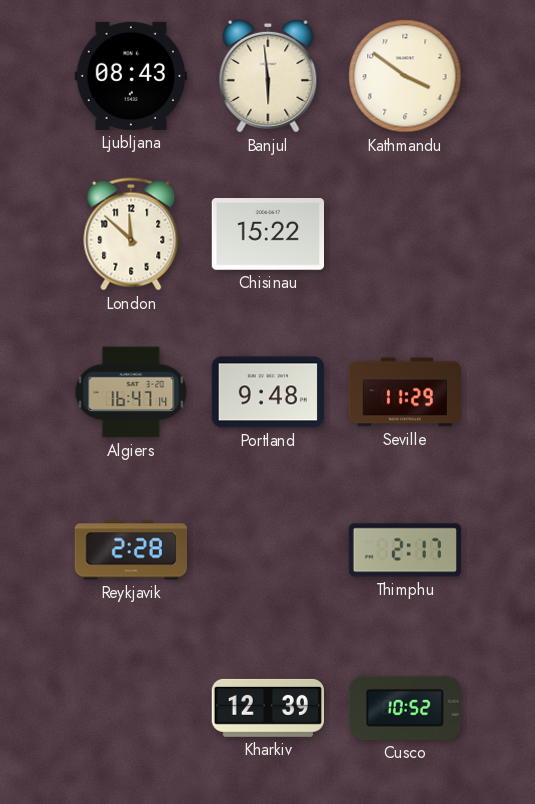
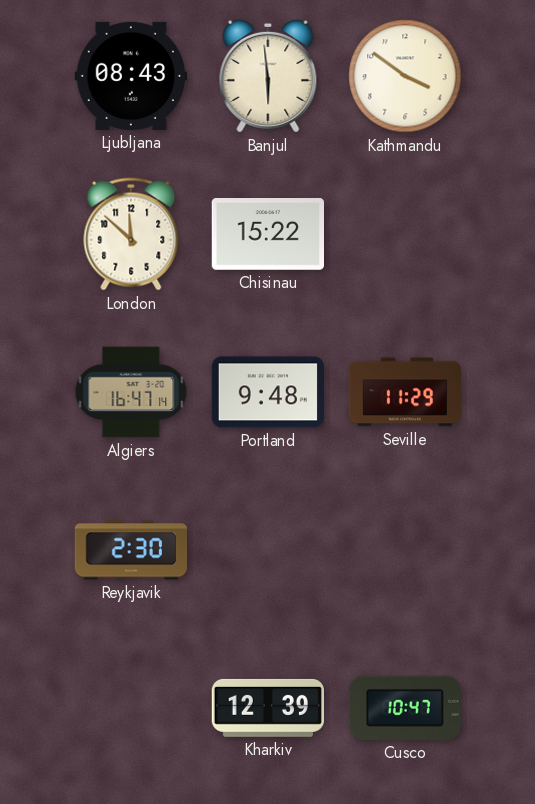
Reykjavik: 2:28 -> 2:30
Thimphu: 2:17 -> none
Cusco: 10:52 -> 10:47
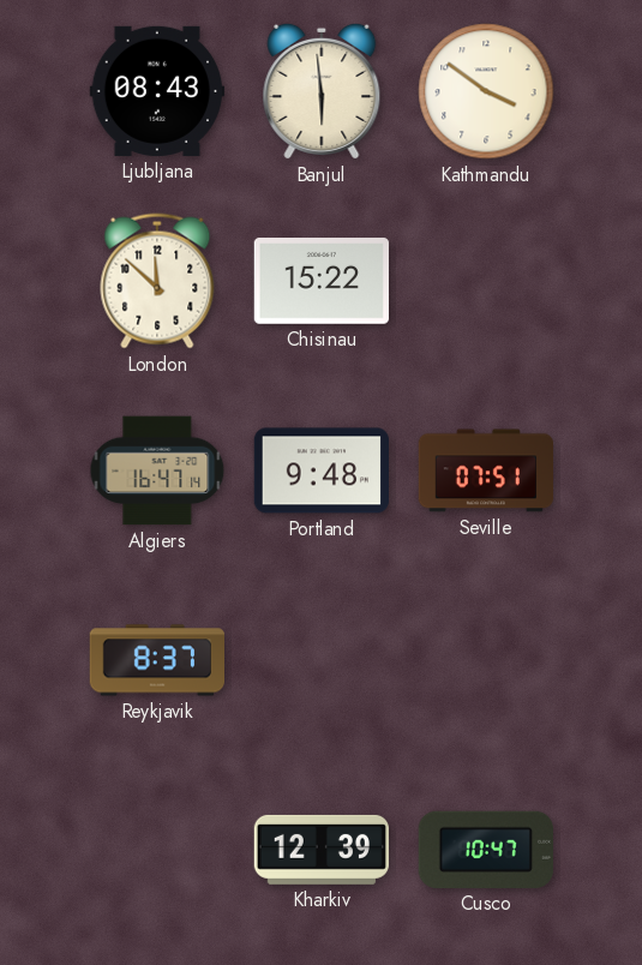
Seville: 11:29 -> 07:51
Reykjavik: 2:30 -> 8:37
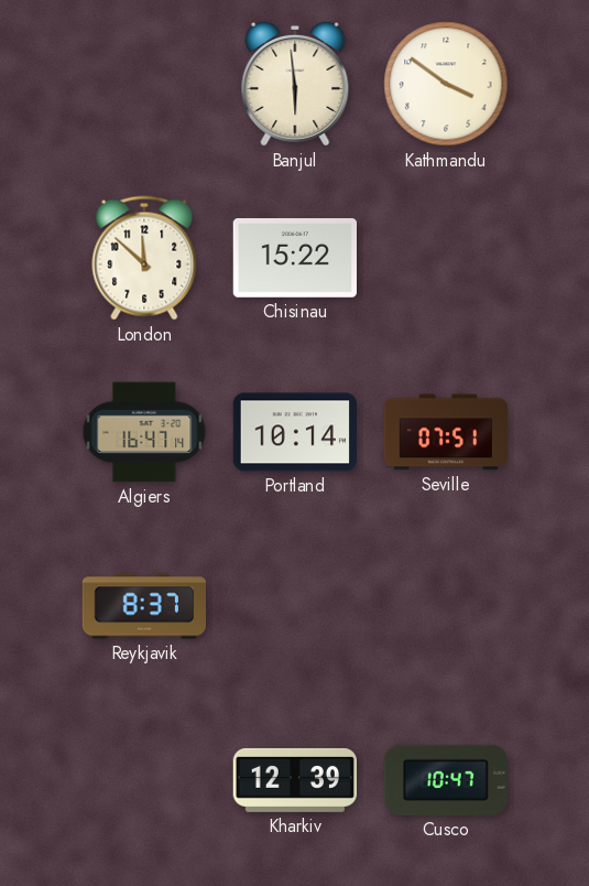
Ljubljana: 08:43 -> none
Portland: 9:48 -> 10:14
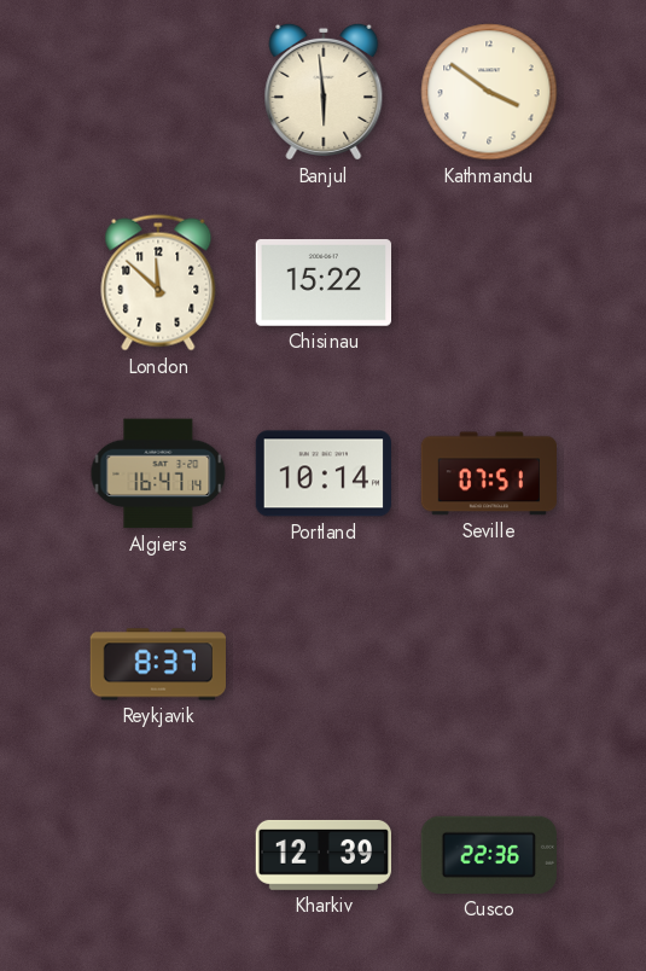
Cusco: 10:47 -> 22:36
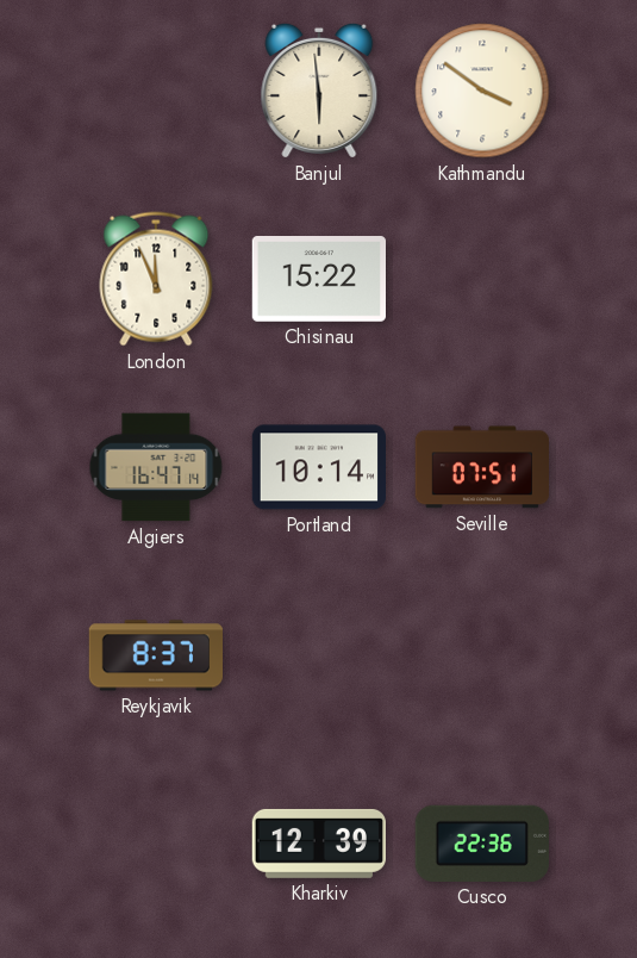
London: 11:52 -> 11:56
